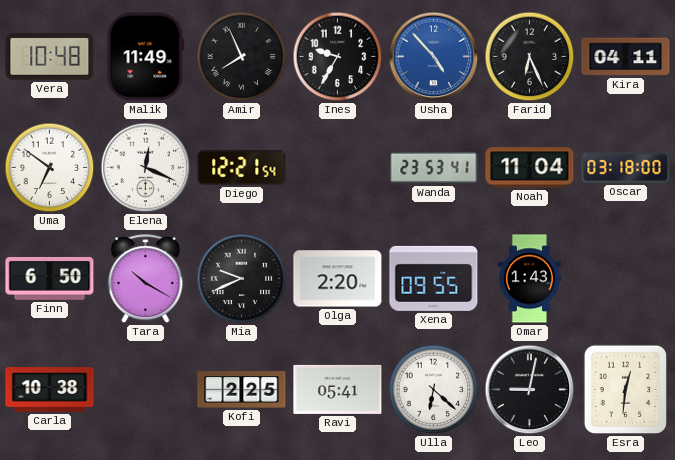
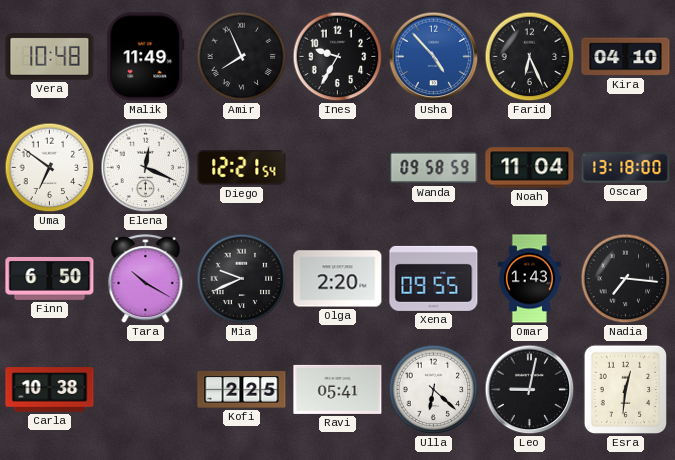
Kira: 04:11 -> 04:10
Wanda: 23:53 -> 09:58
Oscar: 03:18 -> 13:18
Nadia: none -> 7:16
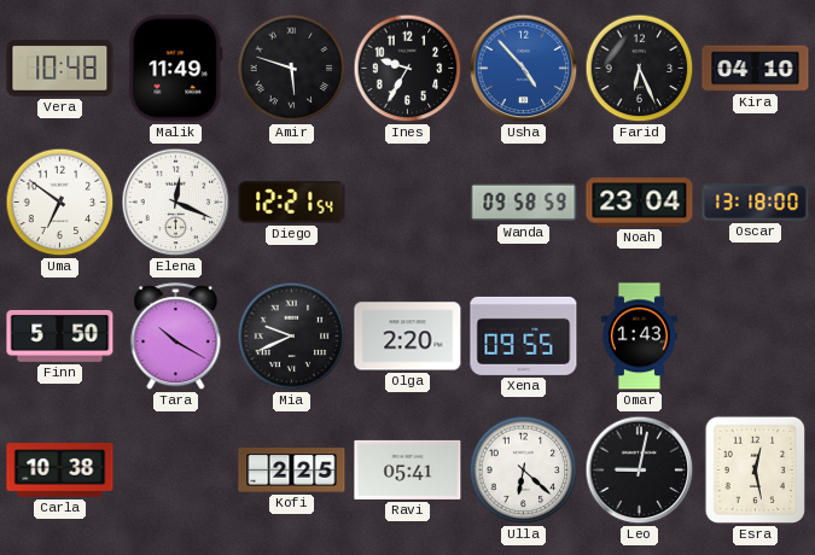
Amir: 7:56 -> 5:48
Noah: 11:04 -> 23:04
Finn: 6:50 -> 5:50
Nadia: 7:16 -> none
Esra: 12:31 -> 12:28
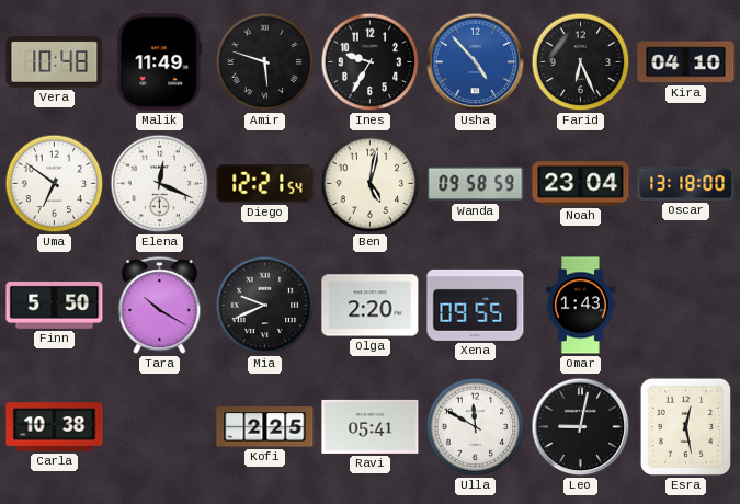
Ben: none -> 5:02
Ulla: 6:22 -> 11:50
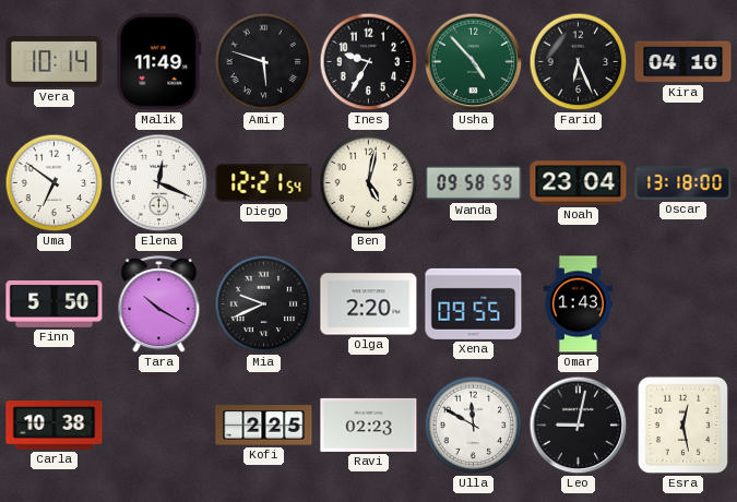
Vera: 10:48 -> 10:14
Usha dial: blue -> green
Ravi: 05:41 -> 02:23
